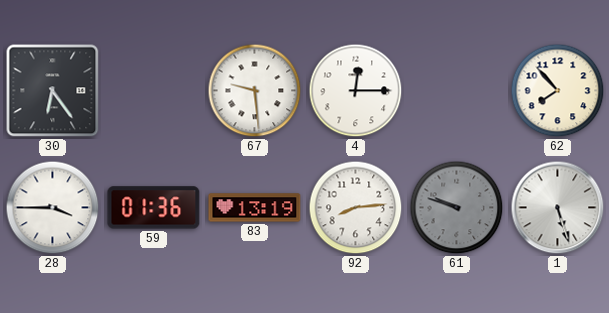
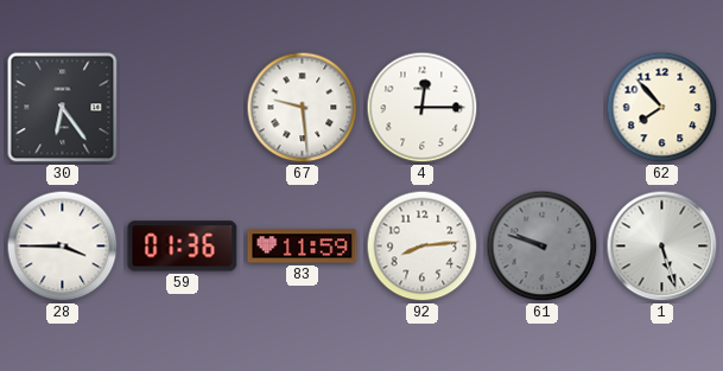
83: 13:19 -> 11:59
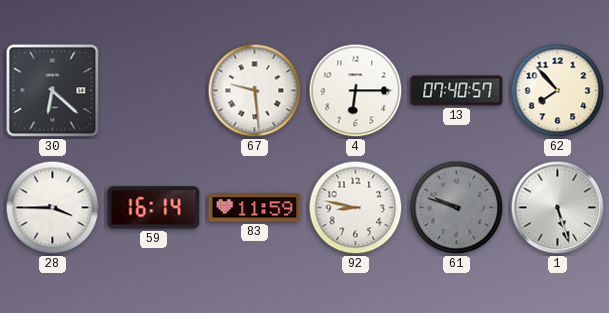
30: 6:24 -> 6:22
4: 12:15 -> 6:15
13: none -> 07:40
59: 01:36 -> 16:14
92: 8:14 -> 8:47
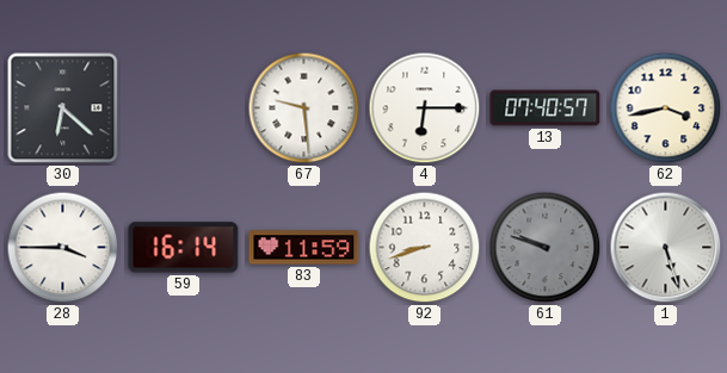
62: 7:53 -> 3:43
92: 8:47 -> 8:42
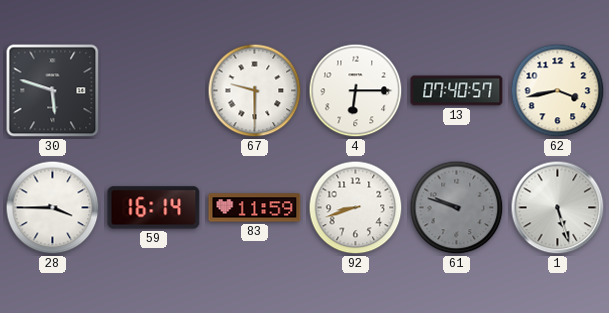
30: 6:22 -> 5:48
67: 9:29 -> 9:30
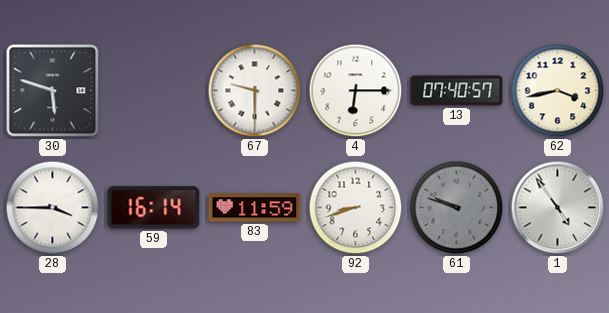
1: 5:27 -> 4:54
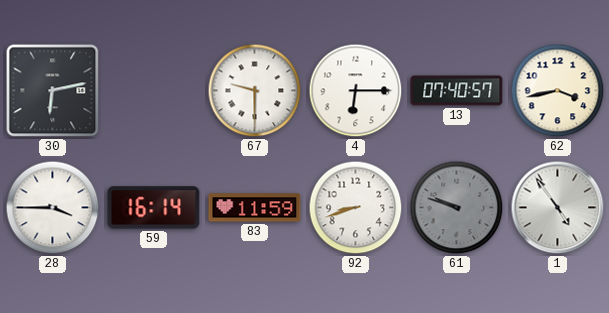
30: 5:48 -> 6:13
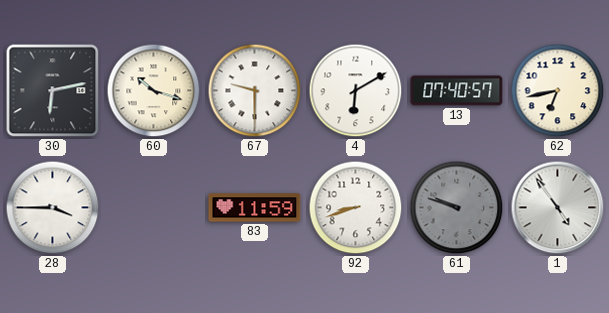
60: none -> 10:18
4: 6:15 -> 6:10
62: 3:43 -> 6:43
59: 16:14 -> none
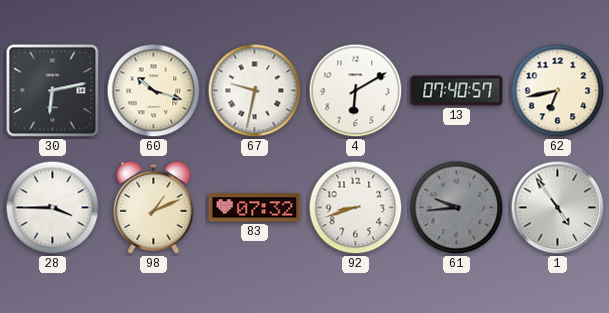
67: 9:30 -> 9:32
98: none -> 1:11
83: 11:59 -> 07:32
61: 9:48 -> 9:44
